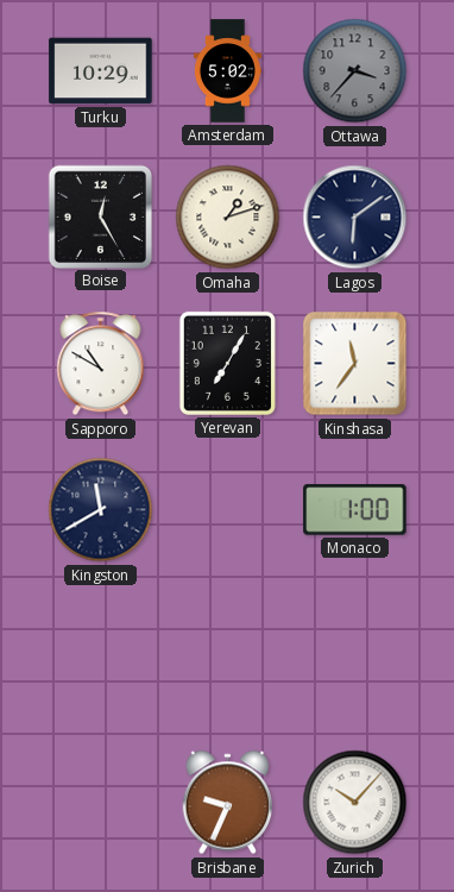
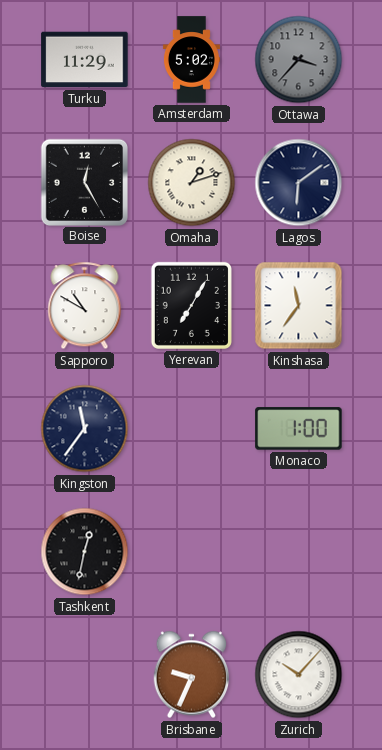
Turku: 10:29 -> 11:29
Kingston: 11:40 -> 11:36
Tashkent: none -> 12:32
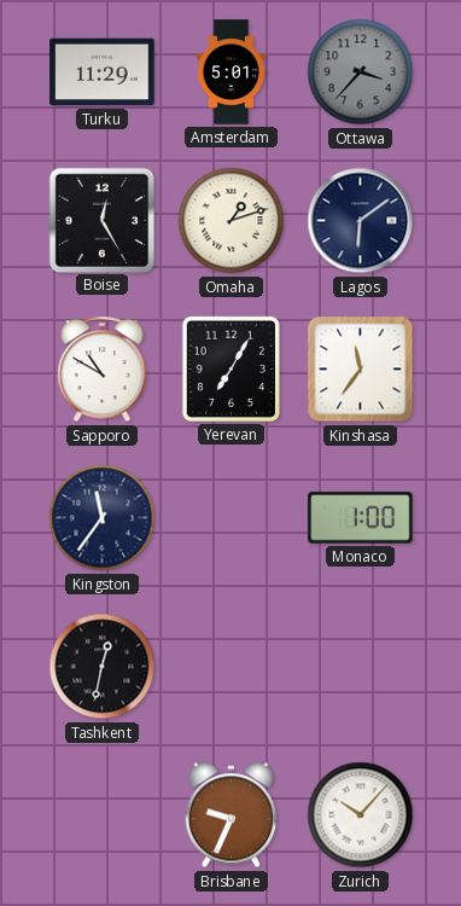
Amsterdam: 5:02 -> 5:01
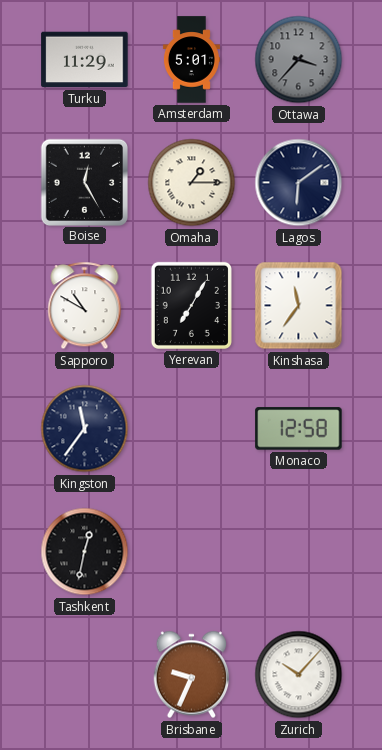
Omaha: 1:12 -> 1:15
Monaco: 1:00 -> 12:58
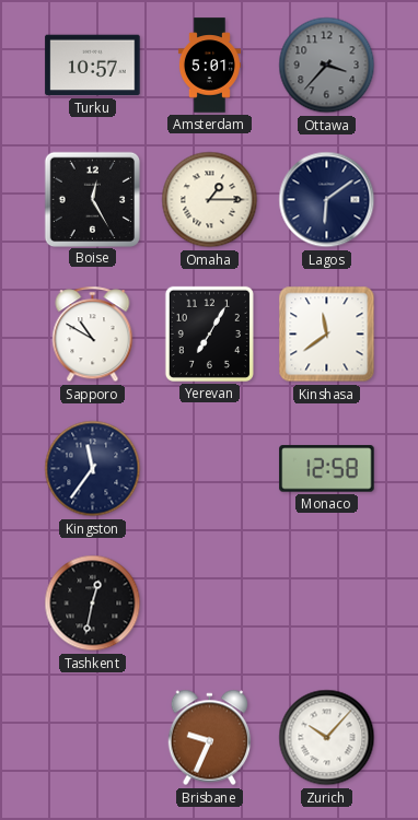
Turku: 11:29 -> 10:57
Kinshasa: 11:36 -> 11:39
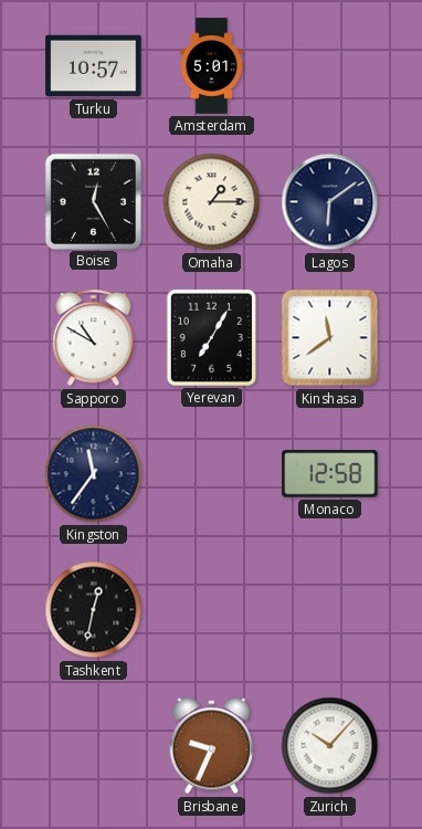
Ottawa: 3:37 -> none
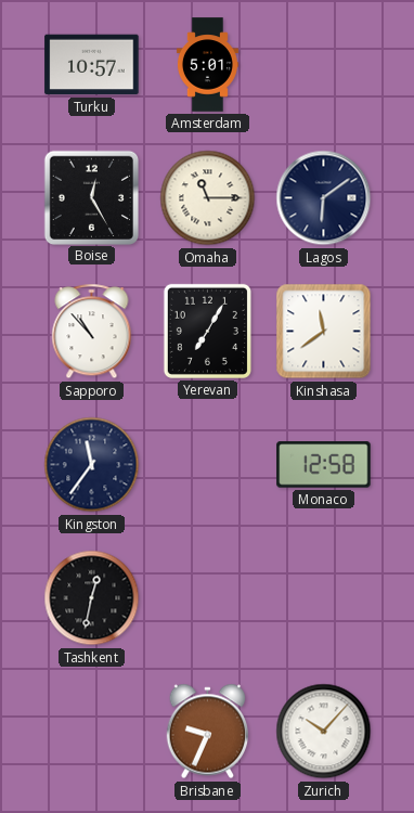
Omaha: 1:15 -> 11:15
Sapporo: 10:50 -> 10:53
